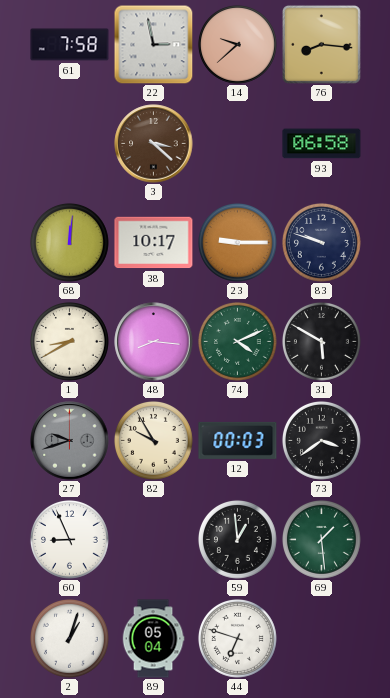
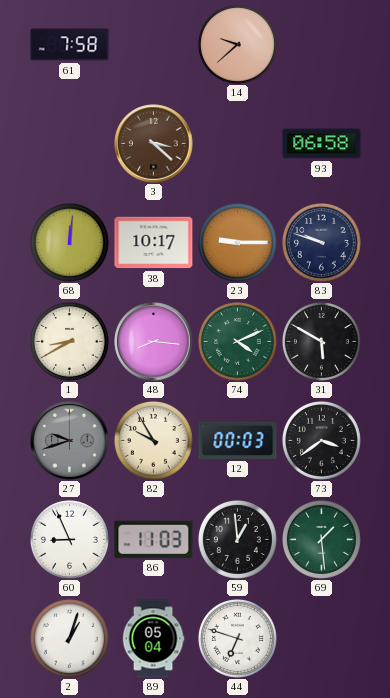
22: 2:58 -> none
76: 8:16 -> none
86: none -> 11:03
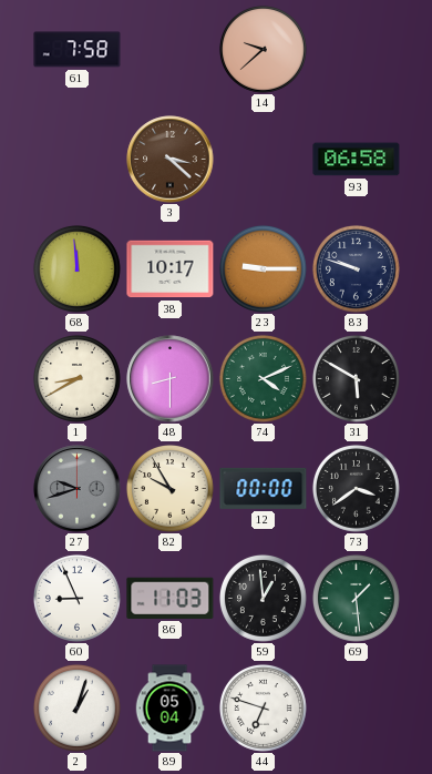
68: 12:01 -> 11:59
48: 8:16 -> 8:30
12: 00:03 -> 00:00
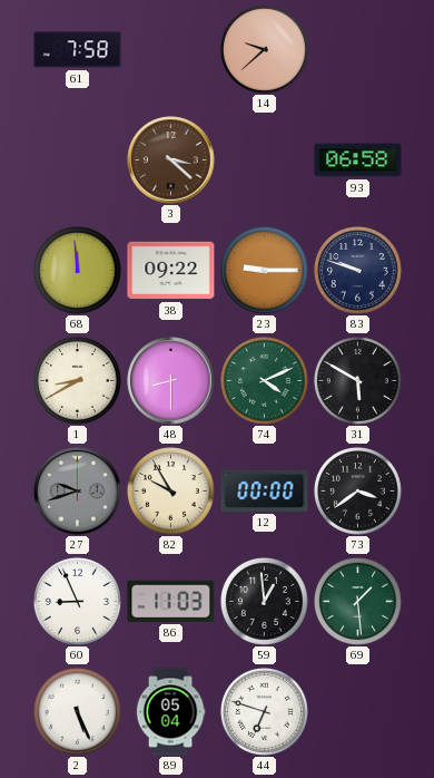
38: 10:17 -> 09:22
2: 1:03 -> 5:26
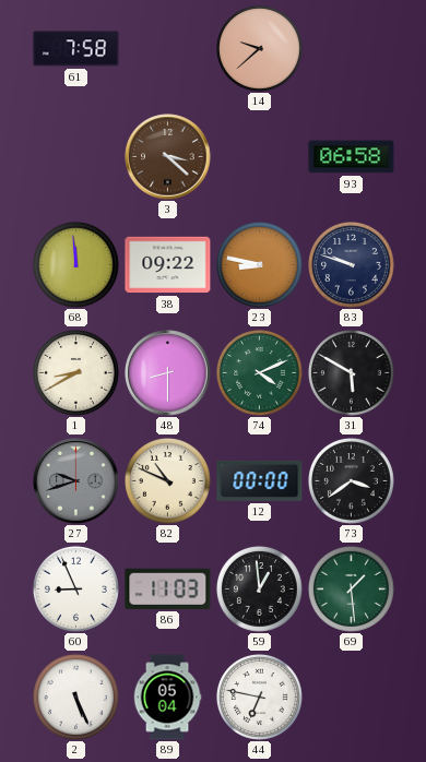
23: 9:15 -> 8:47
82: 9:55 -> 10:49
44: 6:48 -> 6:47
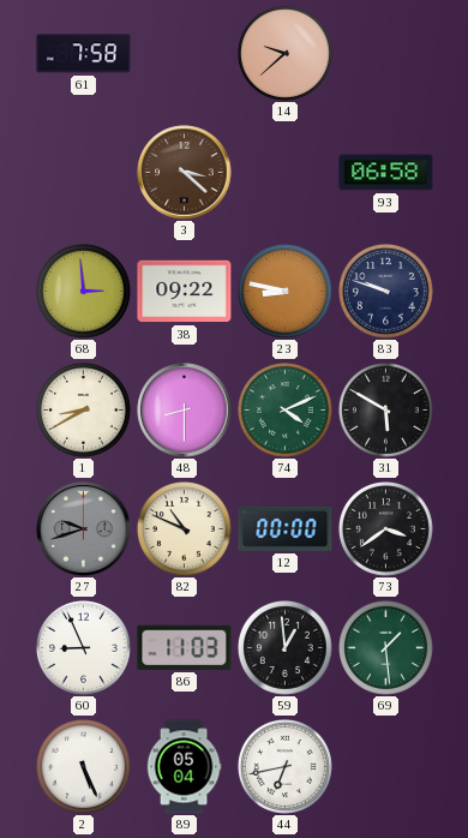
68: 11:59 -> 2:59
44: 6:47 -> 6:43
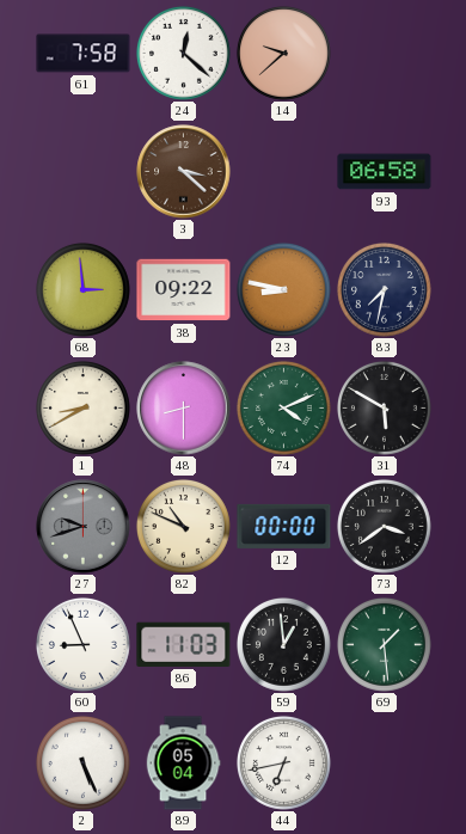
24: none -> 12:22
83: 9:48 -> 7:32
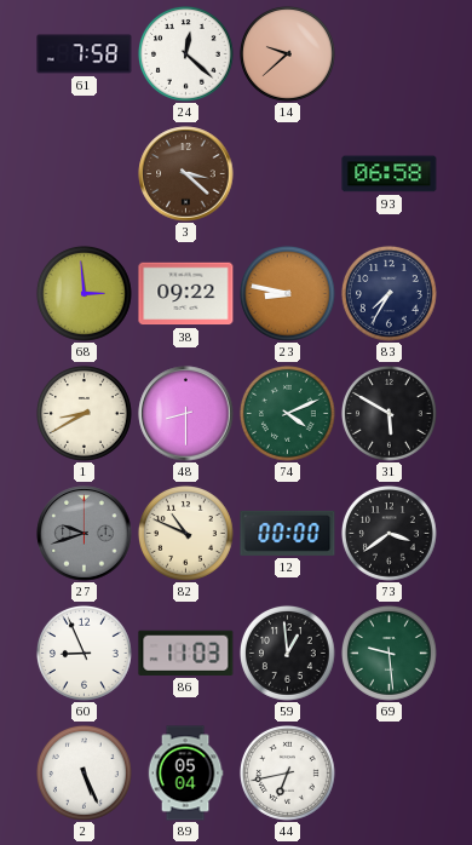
83: 7:32 -> 7:35
69: 1:29 -> 9:29
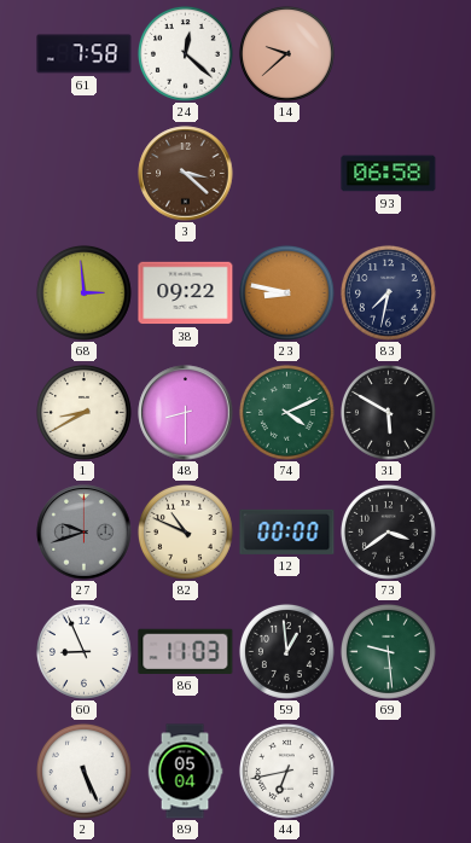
83: 7:35 -> 7:32
